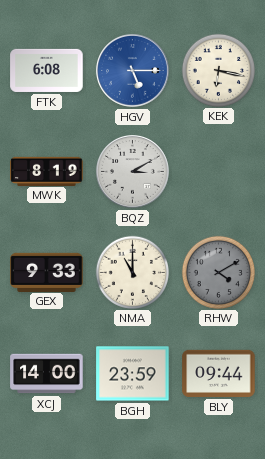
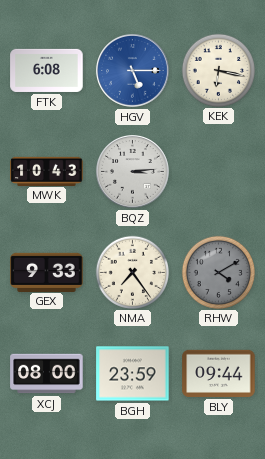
MWK: 8:19 -> 10:43
BQZ: 3:10 -> 3:14
NMA: 11:00 -> 7:24
XCJ: 14:00 -> 08:00
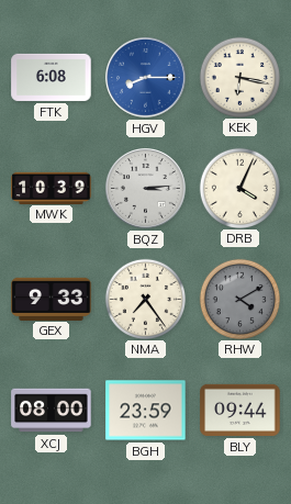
HGV: 5:15 -> 8:15
MWK: 10:43 -> 10:39
DRB: none -> 4:04
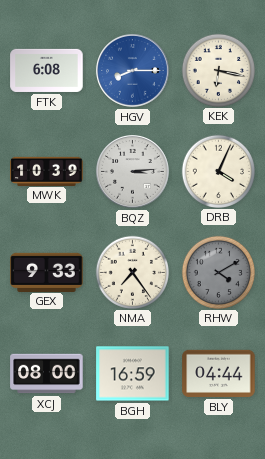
BGH: 23:59 -> 16:59
BLY: 09:44 -> 04:44
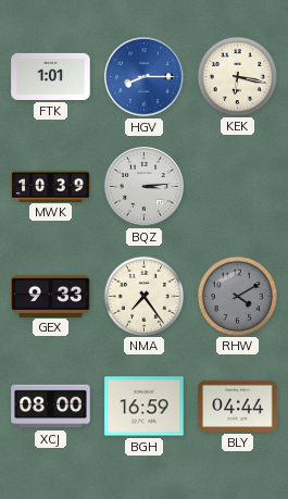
FTK: 6:08 -> 1:01
DRB: 4:04 -> none
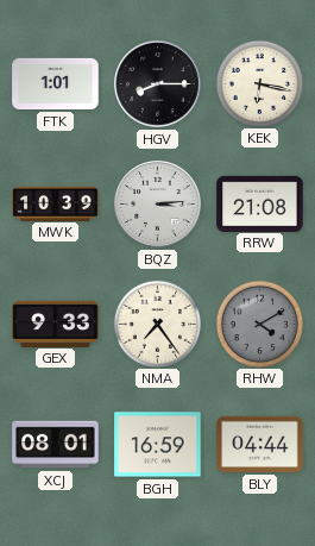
HGV dial: blue -> black
RRW: none -> 21:08
XCJ: 08:00 -> 08:01
